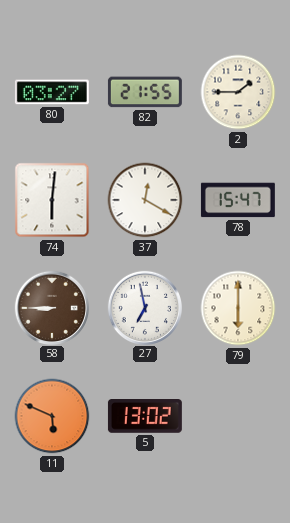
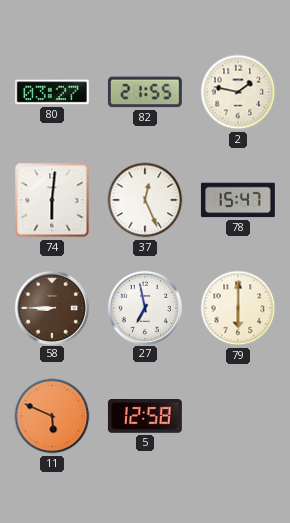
2: 1:45 -> 1:47
37: 12:20 -> 12:26
5: 13:02 -> 12:58
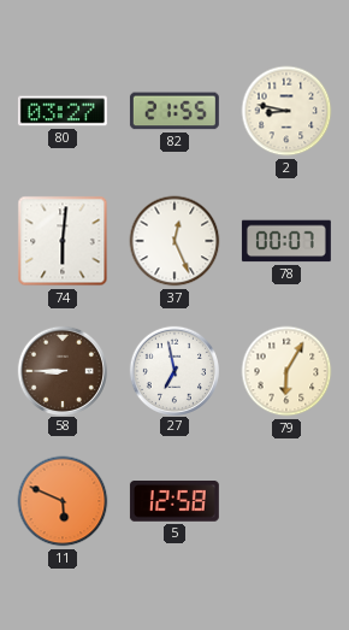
2: 1:47 -> 8:47
78: 15:47 -> 00:07
79: 6:00 -> 6:05
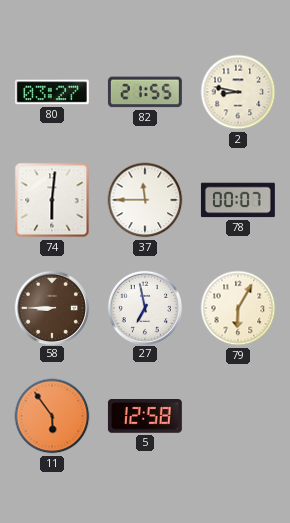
37: 12:26 -> 11:45
11: 5:49 -> 5:54
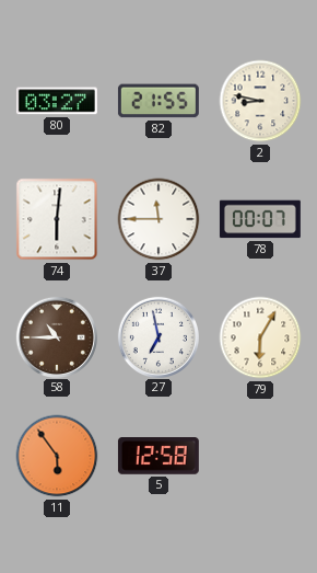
58: 8:45 -> 10:45
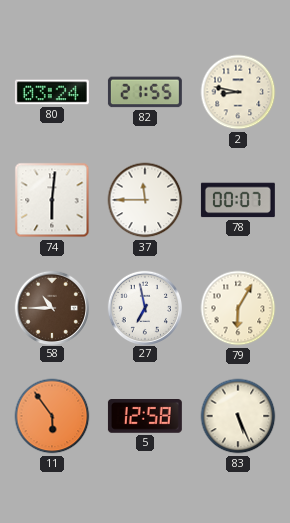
80: 03:27 -> 03:24
83: none -> 5:26
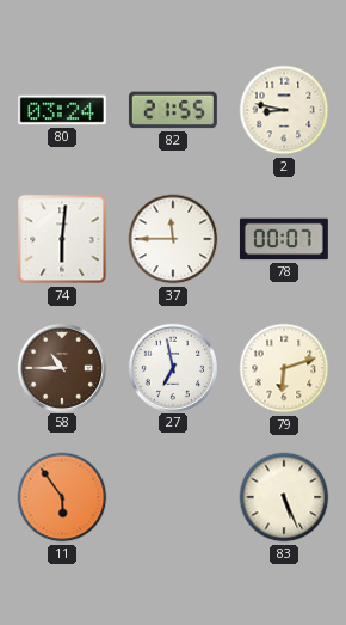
79: 6:05 -> 6:12
5: 12:58 -> none
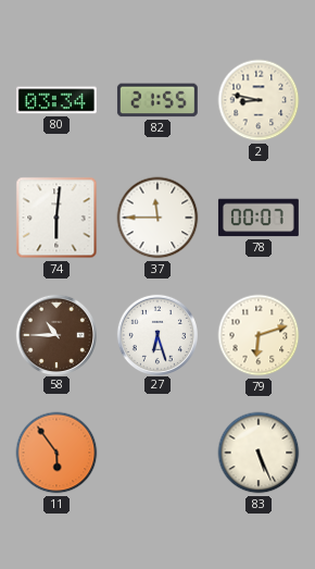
80: 03:24 -> 03:34
27: 6:58 -> 6:27
